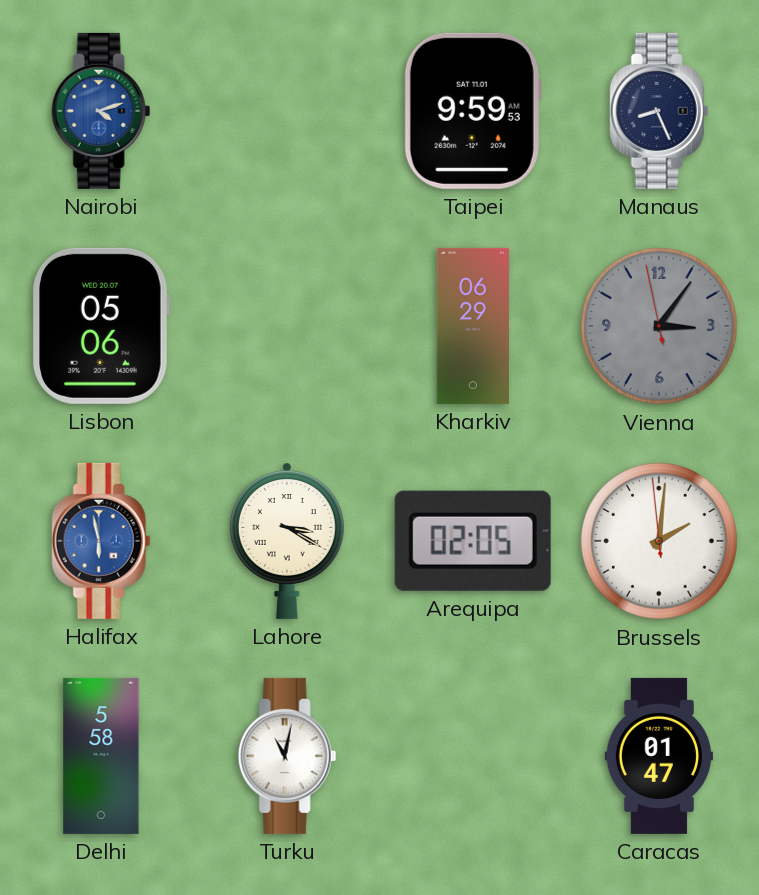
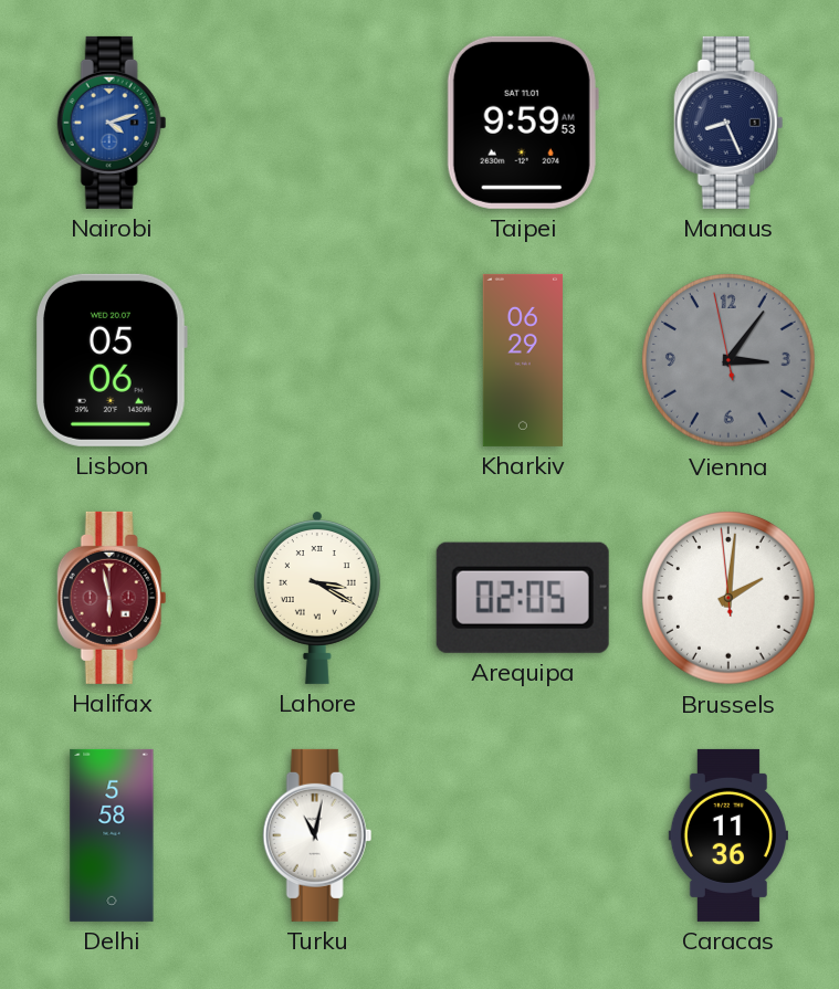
Halifax dial: blue -> burgundy
Caracas: 01:47 -> 11:36
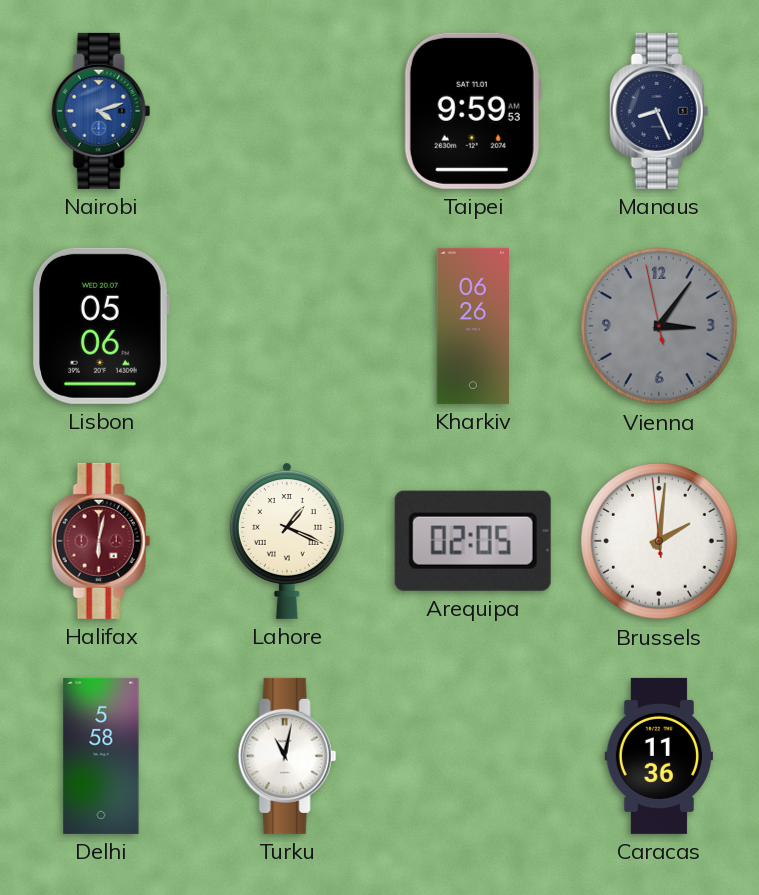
Kharkiv: 06:29 -> 06:26
Halifax: 5:58 -> 6:02
Lahore: 3:20 -> 1:19
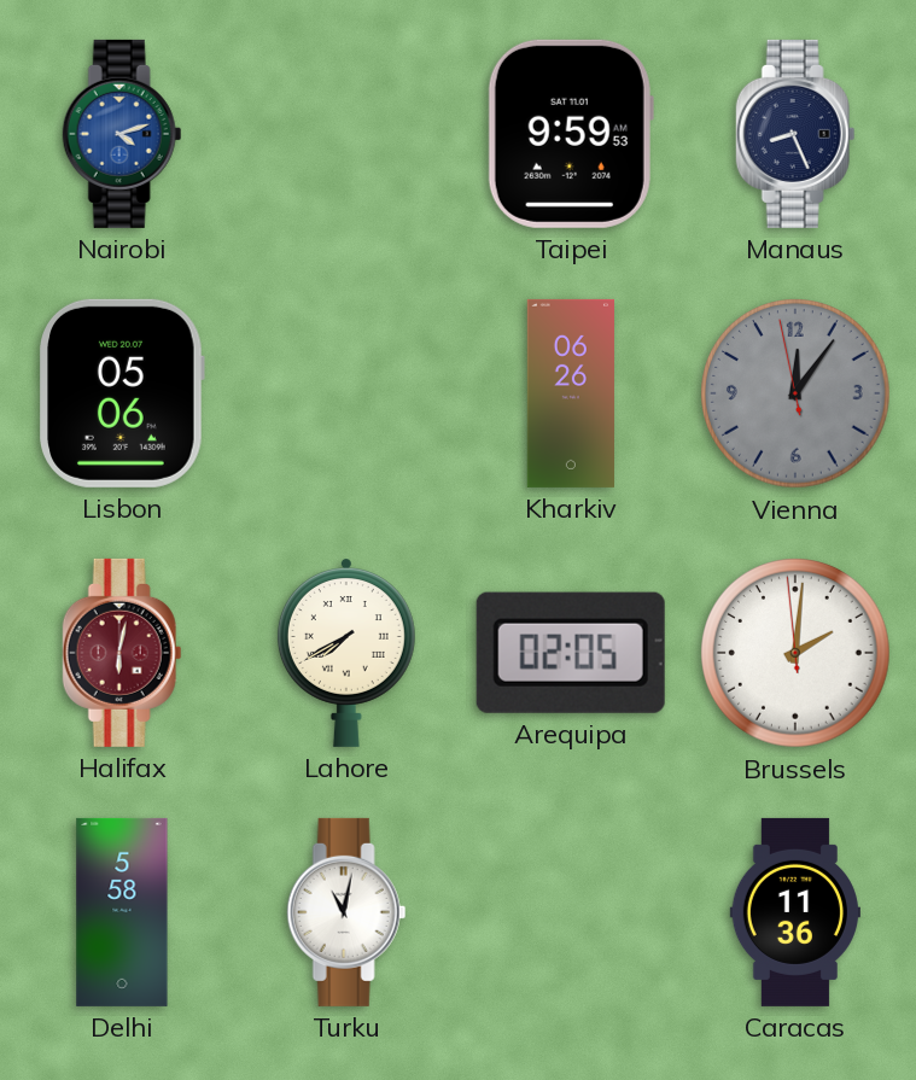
Vienna: 3:05 -> 12:05
Lahore: 1:19 -> 7:40
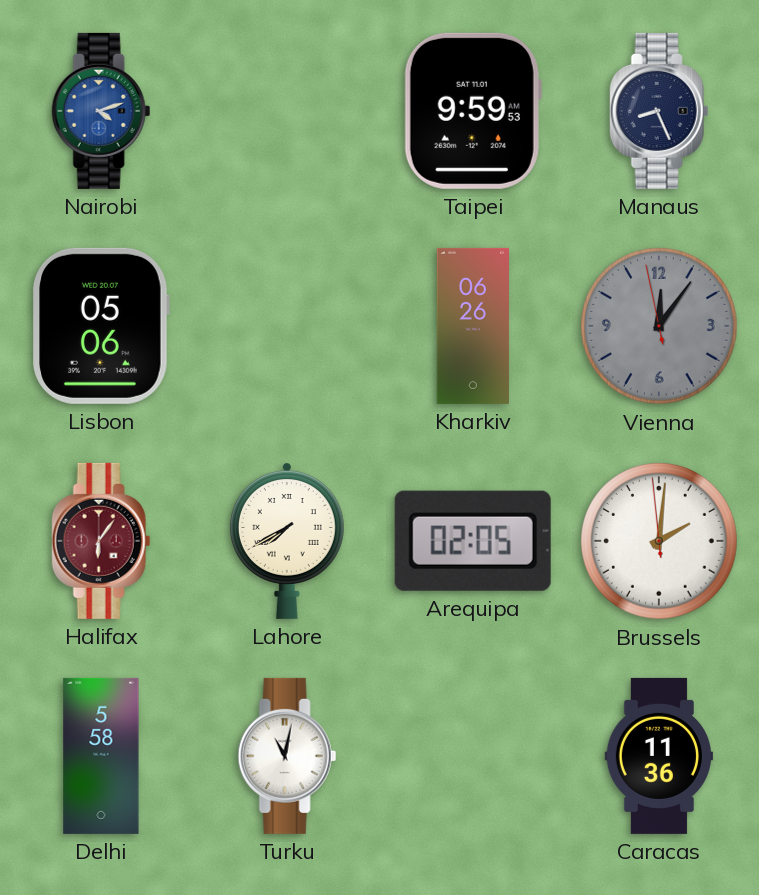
Halifax: 6:02 -> 6:06
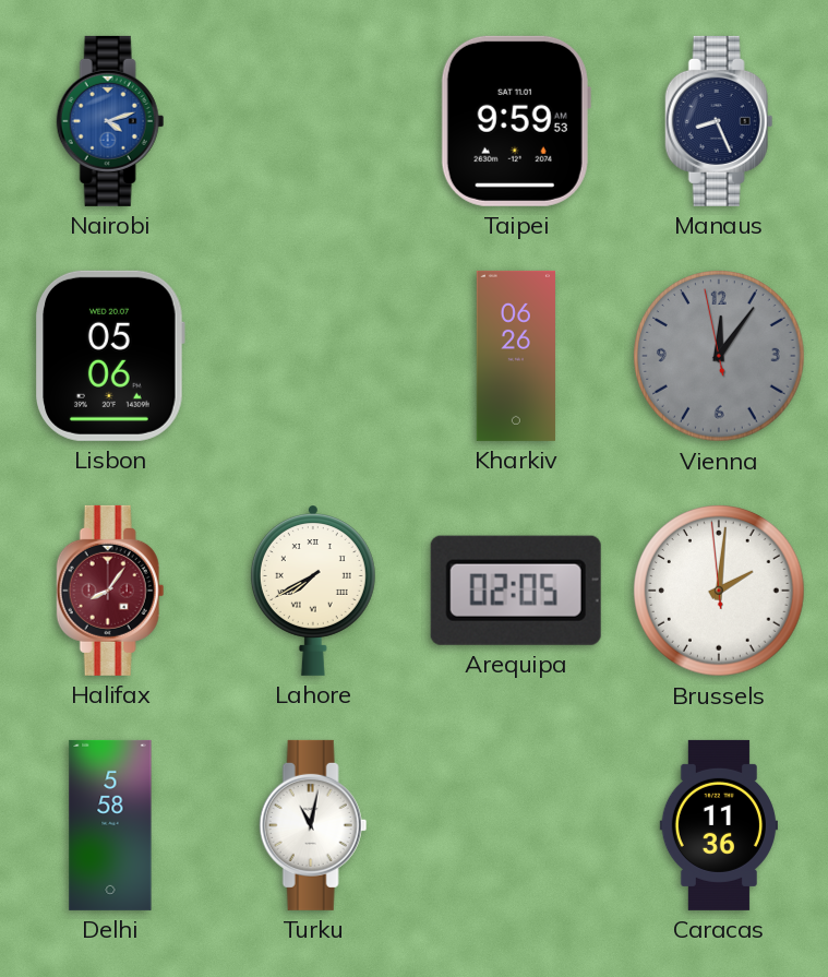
Halifax: 6:06 -> 8:06
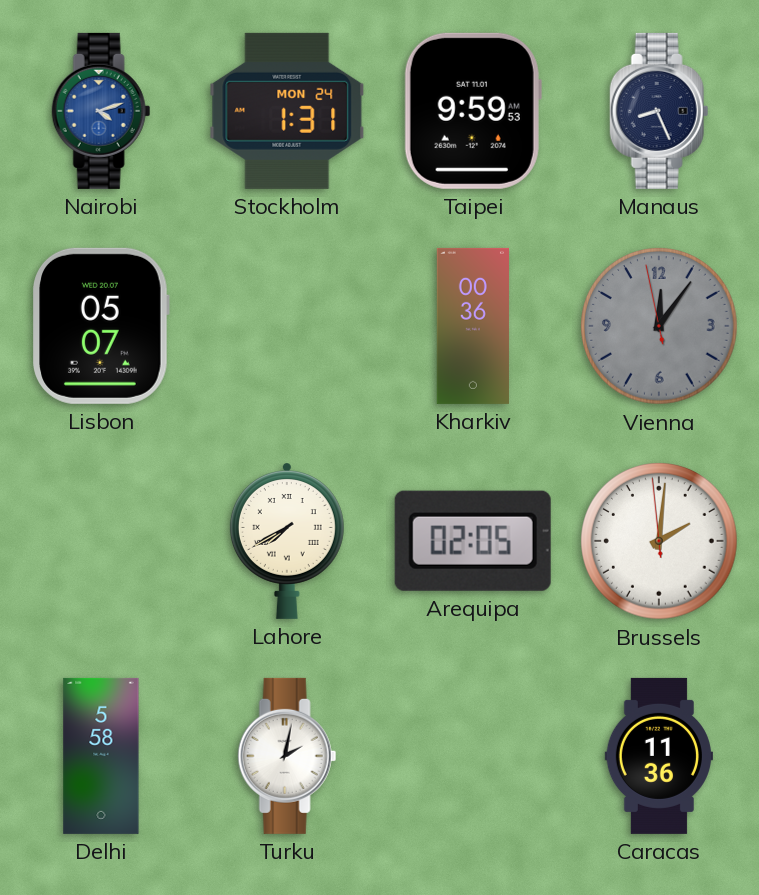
Stockholm: none -> 1:31
Lisbon: 05:06 -> 05:07
Kharkiv: 06:26 -> 00:36
Halifax: 8:06 -> none
Turku: 11:02 -> 2:02
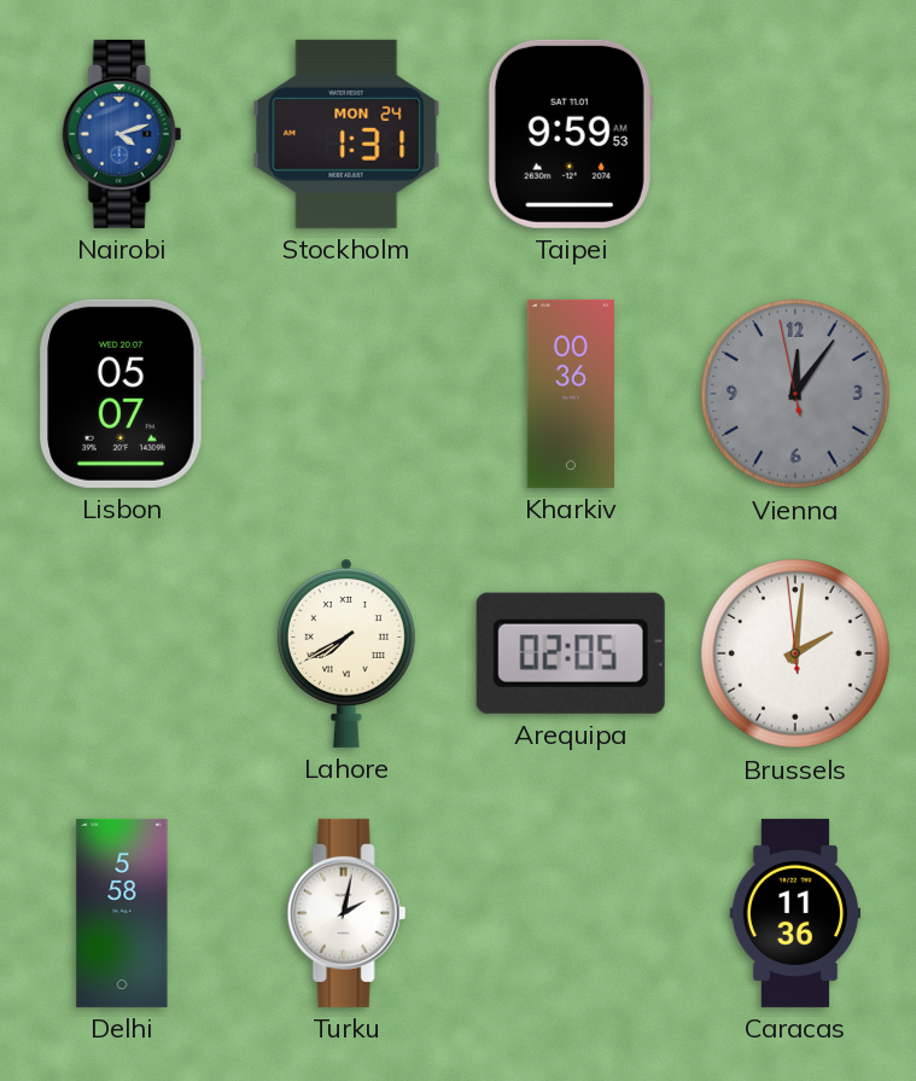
Manaus: 8:26 -> none
